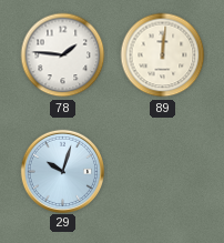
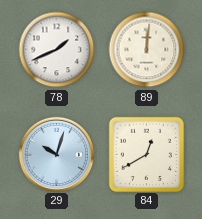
78: 1:46 -> 1:41
84: none -> 12:40
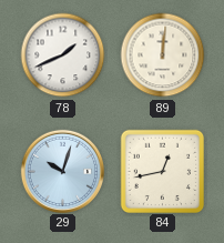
84: 12:40 -> 12:43
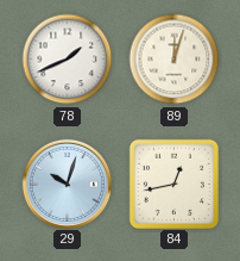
89: 12:01 -> 12:03
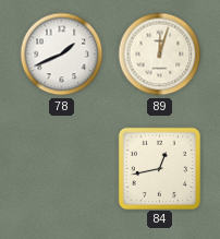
29: 10:03 -> none
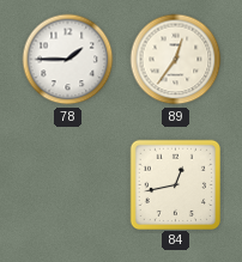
78: 1:41 -> 1:45
89: 12:03 -> 12:36
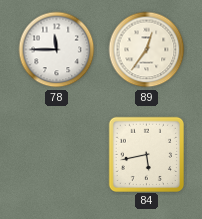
78: 1:45 -> 11:45
84: 12:43 -> 5:43
